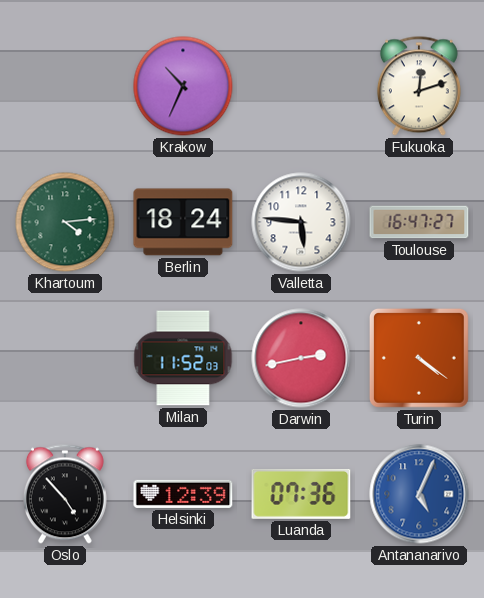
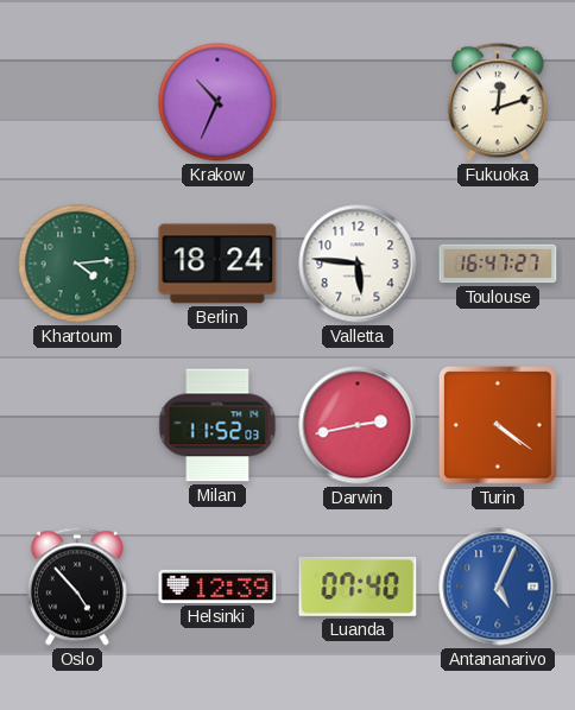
Luanda: 07:36 -> 07:40
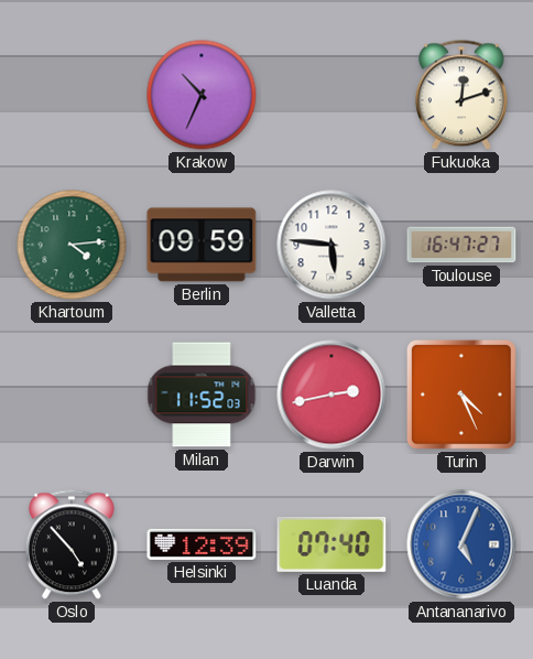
Berlin: 18:24 -> 09:59
Turin: 4:21 -> 4:26
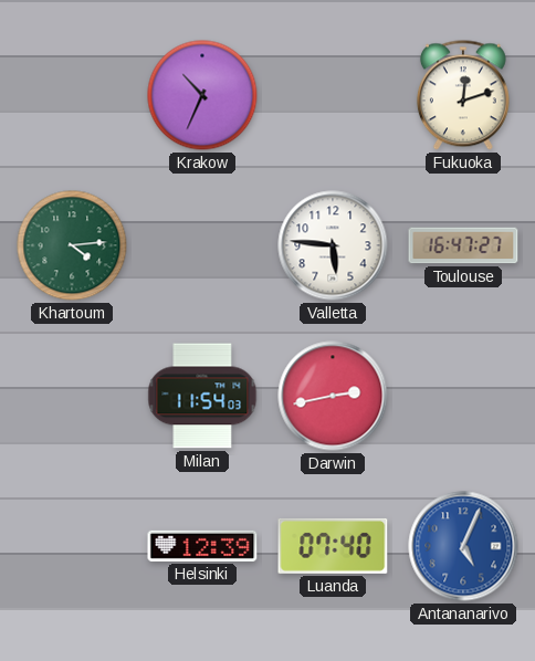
Berlin: 09:59 -> none
Milan: 11:52 -> 11:54
Turin: 4:26 -> none
Oslo: 4:53 -> none
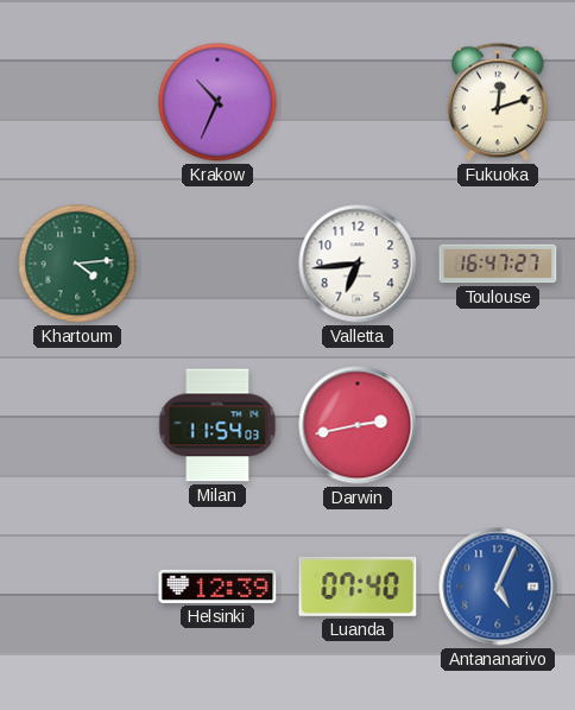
Valletta: 5:46 -> 6:44
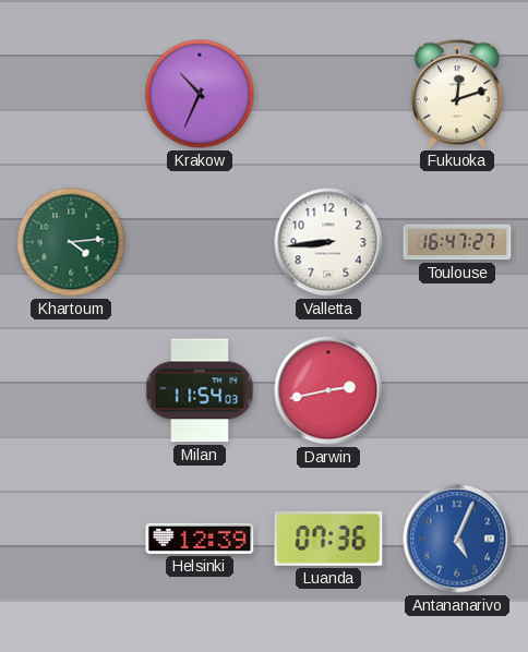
Valletta: 6:44 -> 8:44
Luanda: 07:40 -> 07:36
